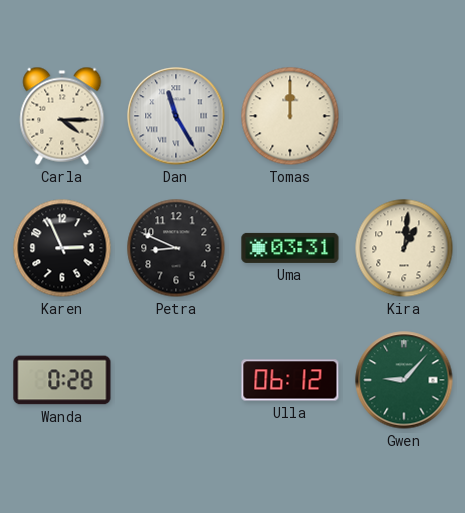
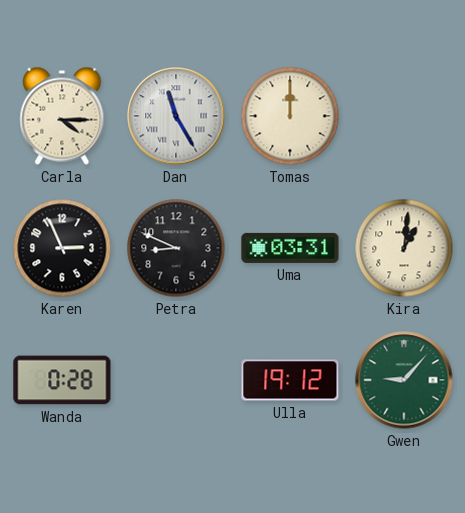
Ulla: 06:12 -> 19:12
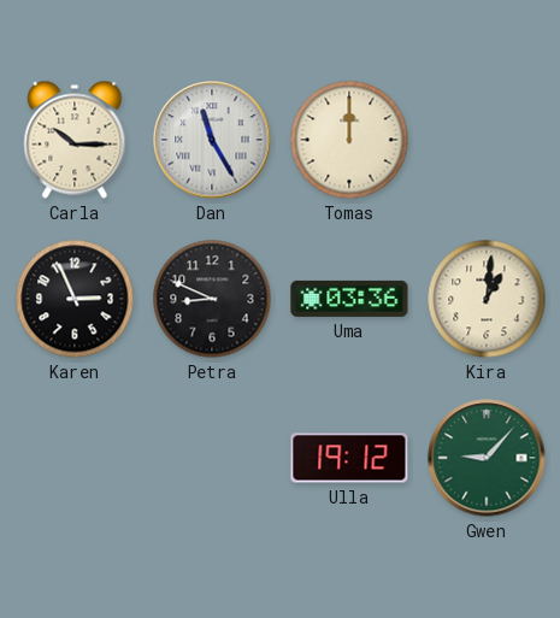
Carla: 4:15 -> 10:15
Uma: 03:31 -> 03:36
Wanda: 0:28 -> none
